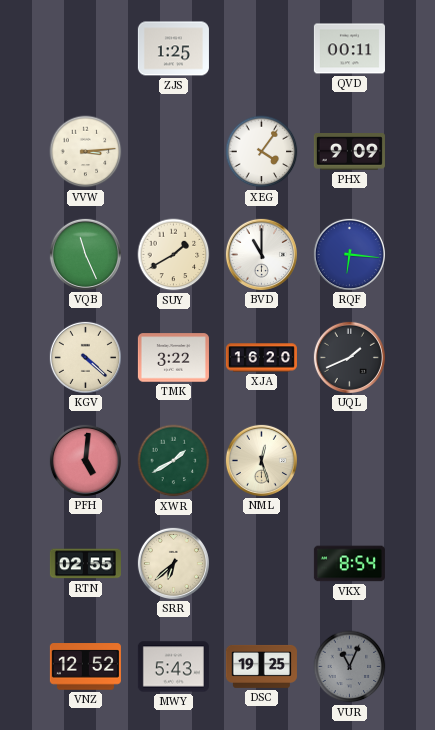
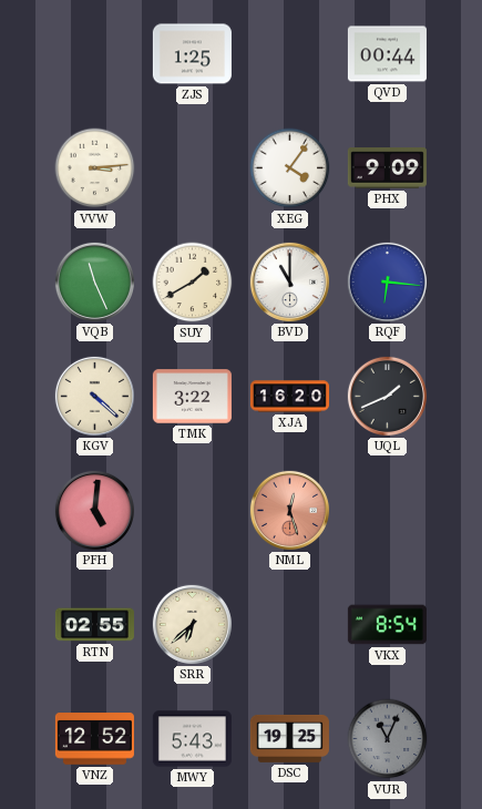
QVD: 00:11 -> 00:44
XWR: 1:40 -> none
NML dial: cream -> salmon
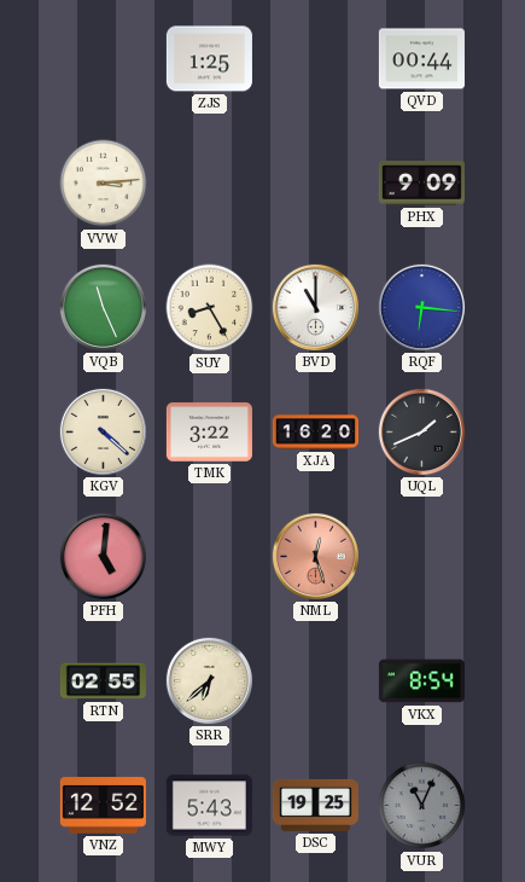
XEG: 4:06 -> none
SUY: 1:40 -> 8:25
